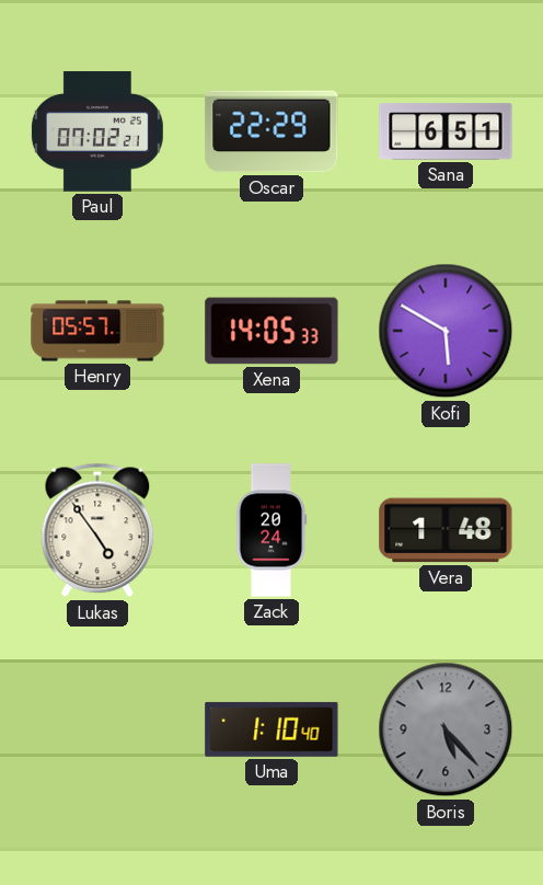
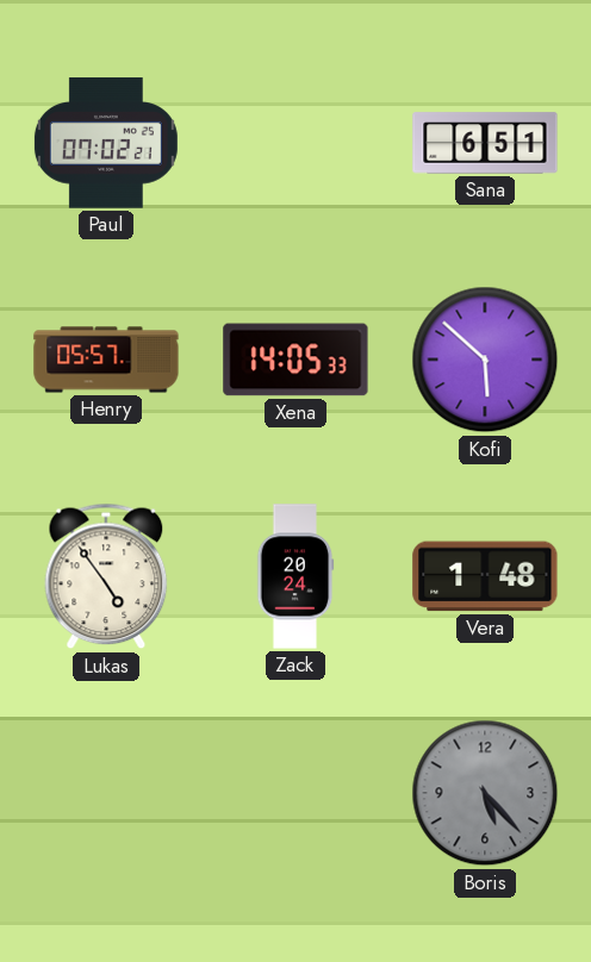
Oscar: 22:29 -> none
Kofi: 5:50 -> 5:52
Uma: 1:10 -> none
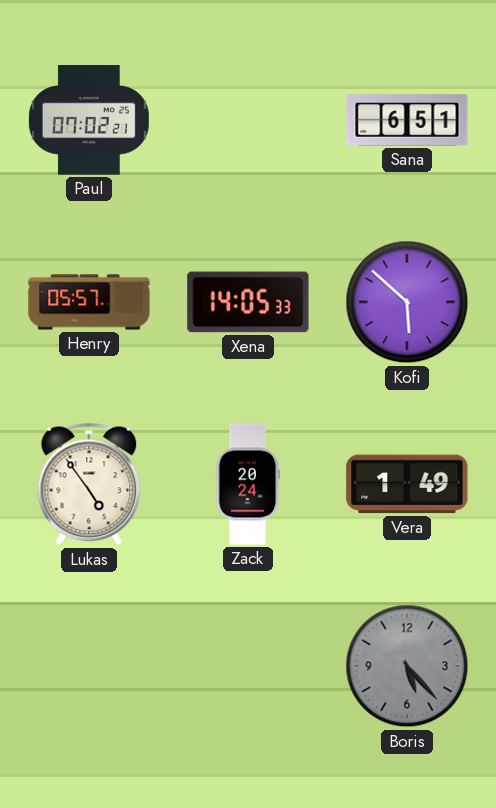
Vera: 1:48 -> 1:49
